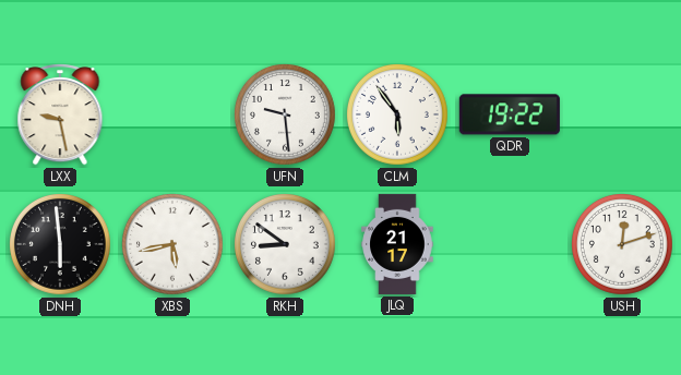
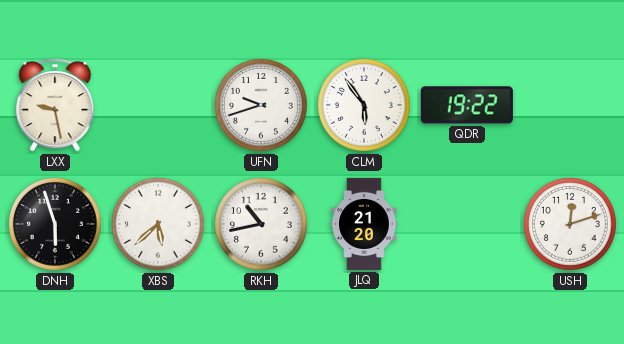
UFN: 9:29 -> 9:42
DNH: 5:59 -> 5:57
XBS: 5:43 -> 5:38
RKH: 8:51 -> 10:43
JLQ: 21:17 -> 21:20
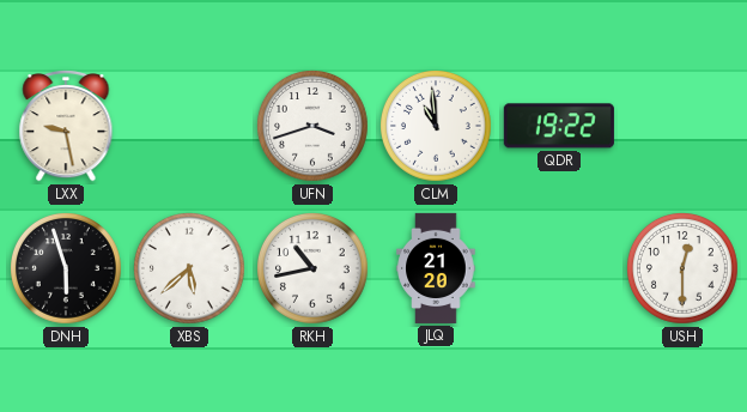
UFN: 9:42 -> 3:42
CLM: 5:54 -> 10:59
USH: 12:12 -> 12:30
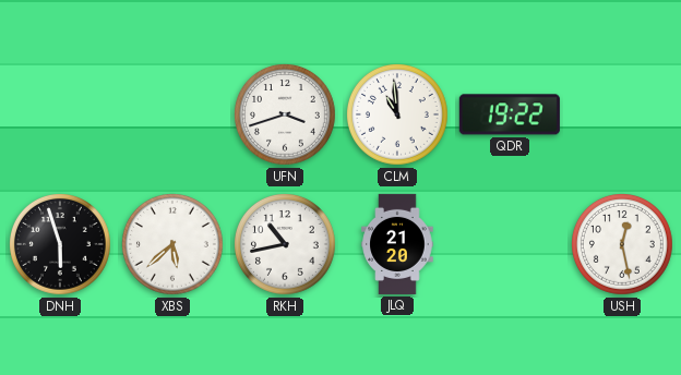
LXX: 9:28 -> none
USH: 12:30 -> 12:28
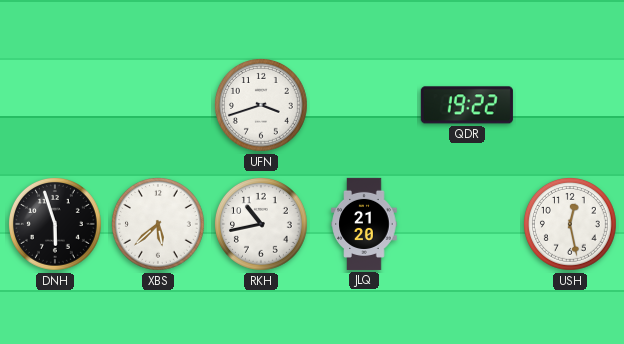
CLM: 10:59 -> none
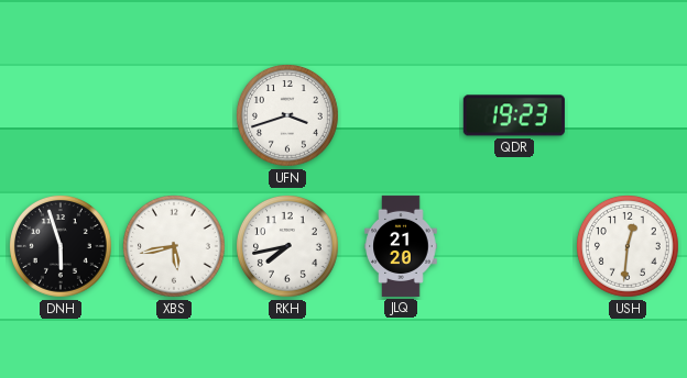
QDR: 19:22 -> 19:23
XBS: 5:38 -> 5:43
RKH: 10:43 -> 7:43
USH: 12:28 -> 12:31
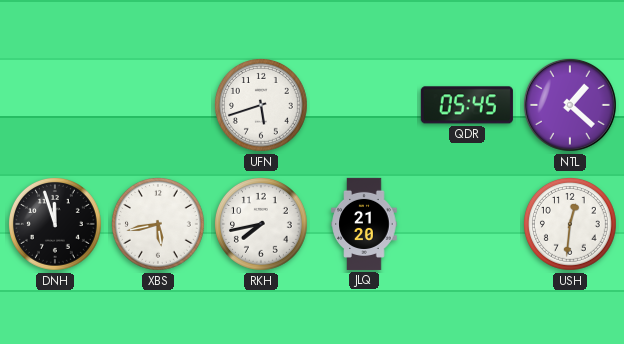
UFN: 3:42 -> 5:42
QDR: 19:23 -> 05:45
NTL: none -> 1:22
DNH: 5:57 -> 11:57
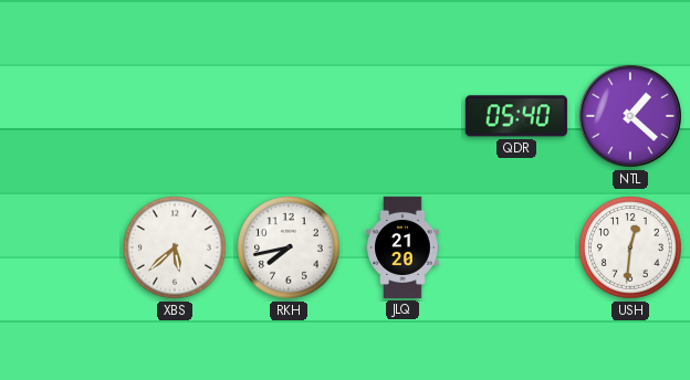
UFN: 5:42 -> none
QDR: 05:45 -> 05:40
DNH: 11:57 -> none
XBS: 5:43 -> 5:38
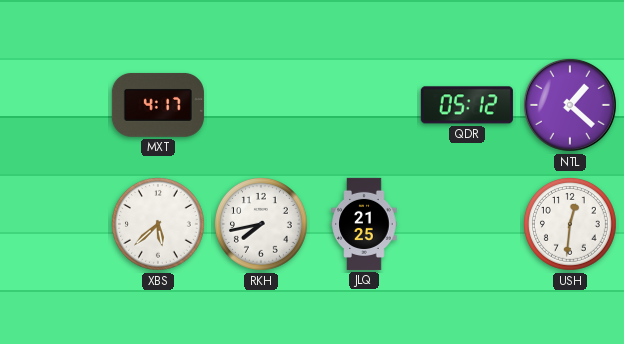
MXT: none -> 4:17
QDR: 05:40 -> 05:12
JLQ: 21:20 -> 21:25
